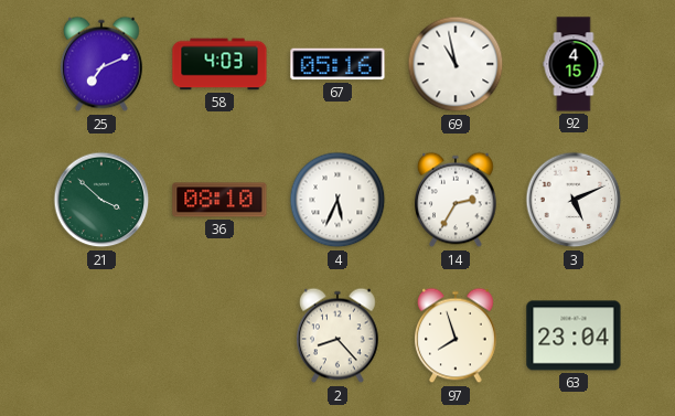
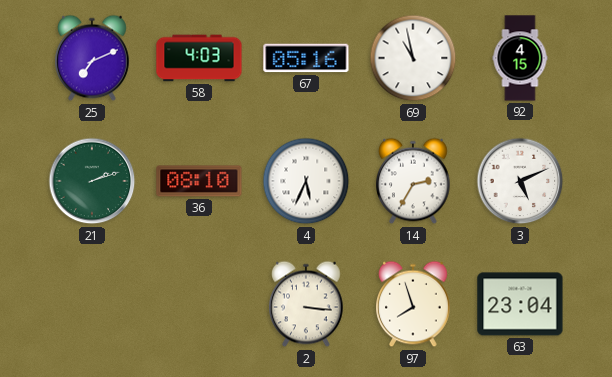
21: 3:52 -> 2:12
2: 8:23 -> 3:16
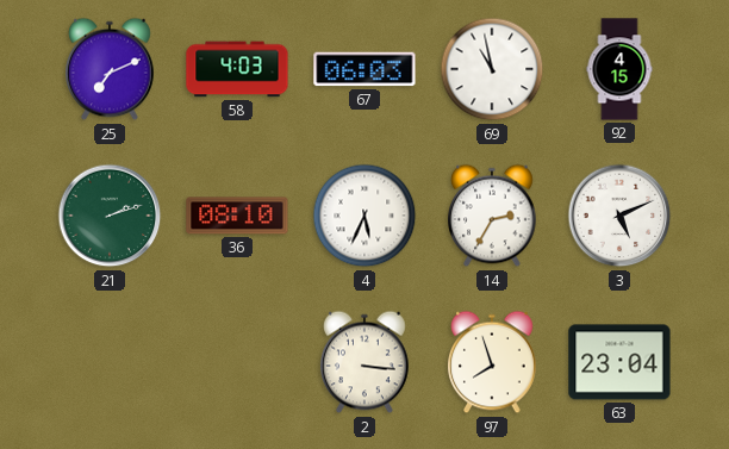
67: 05:16 -> 06:03
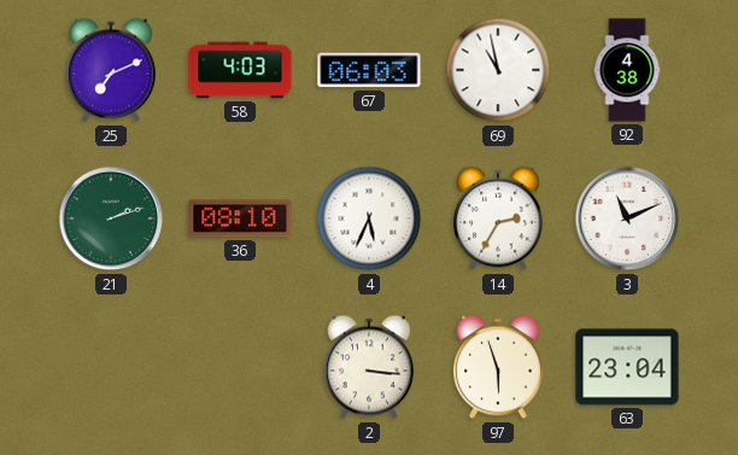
92: 4:15 -> 4:38
3: 5:11 -> 11:11
97: 7:57 -> 5:57
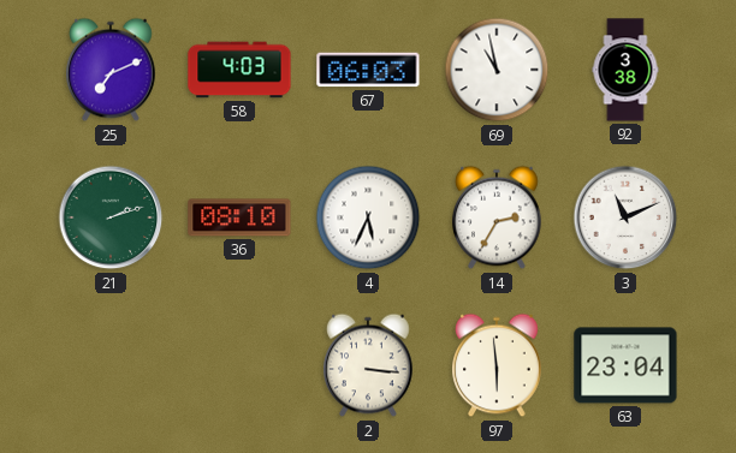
92: 4:38 -> 3:38
97: 5:57 -> 5:59
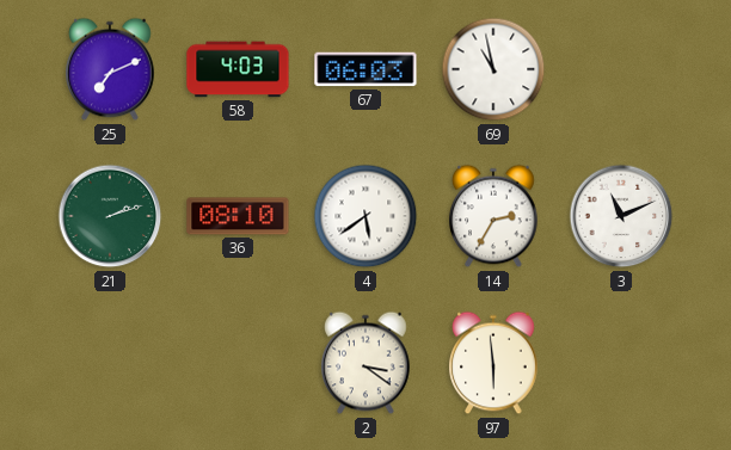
92: 3:38 -> none
4: 5:34 -> 5:39
2: 3:16 -> 3:21
63: 23:04 -> none
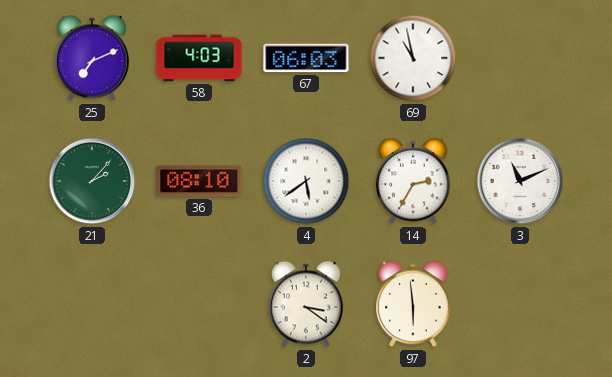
21: 2:12 -> 2:07
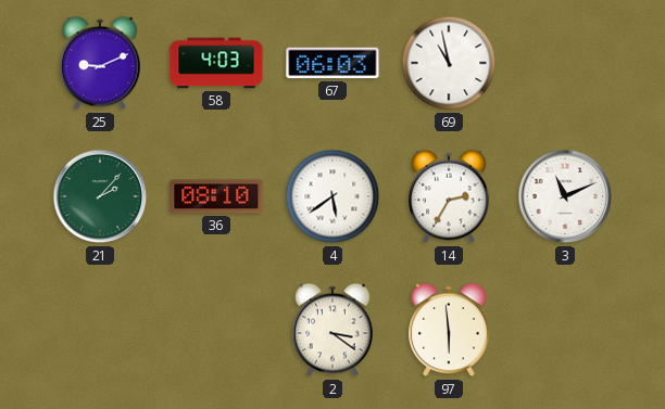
25: 7:11 -> 9:11
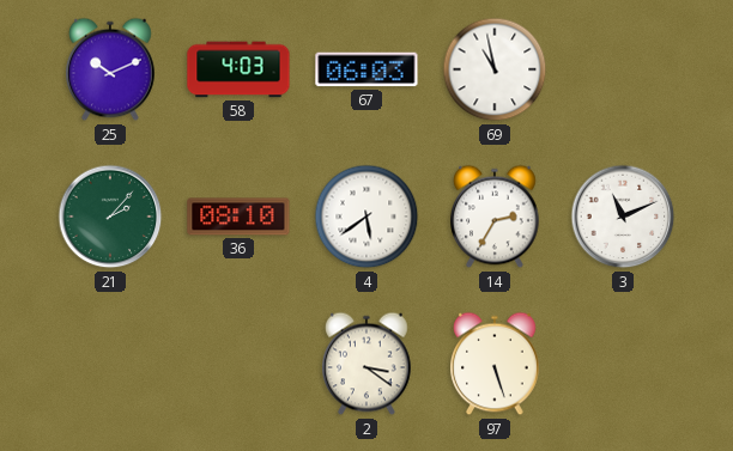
25: 9:11 -> 10:11
97: 5:59 -> 5:27
